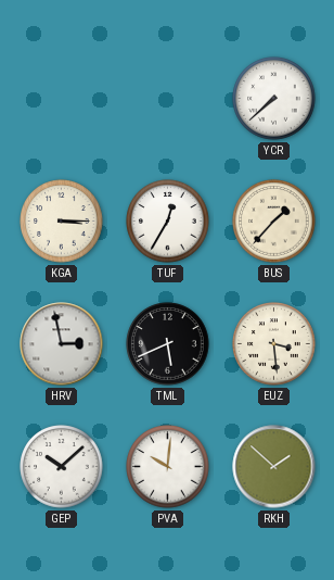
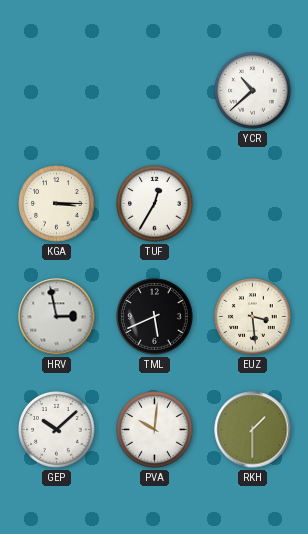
YCR: 7:38 -> 10:38
BUS: 1:37 -> none
RKH: 1:52 -> 1:30
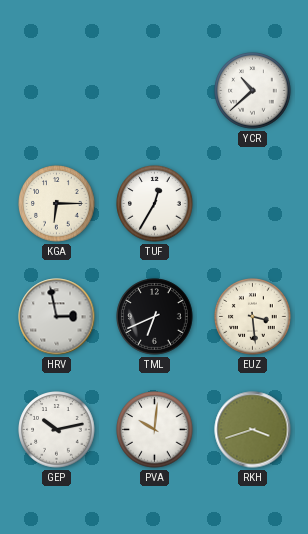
KGA: 3:15 -> 6:15
TML: 5:41 -> 6:41
GEP: 10:08 -> 10:13
RKH: 1:30 -> 3:42
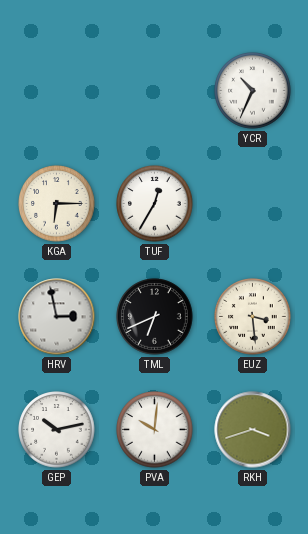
YCR: 10:38 -> 10:34
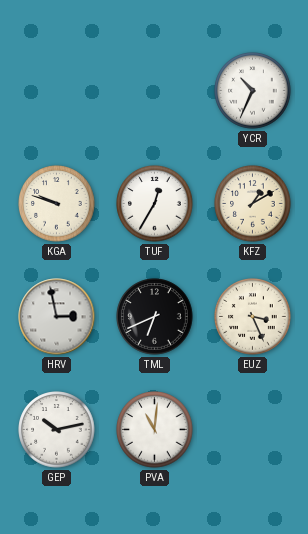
KGA: 6:15 -> 9:48
KFZ: none -> 1:10
EUZ: 3:29 -> 3:26
PVA: 10:01 -> 11:01
RKH: 3:42 -> none
